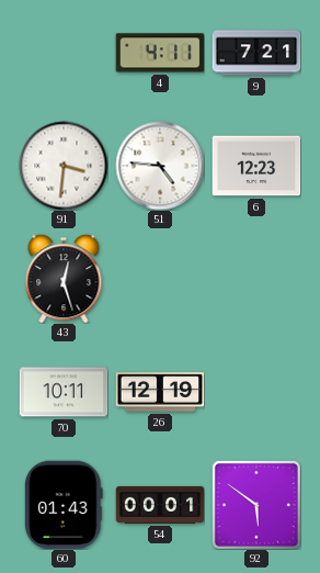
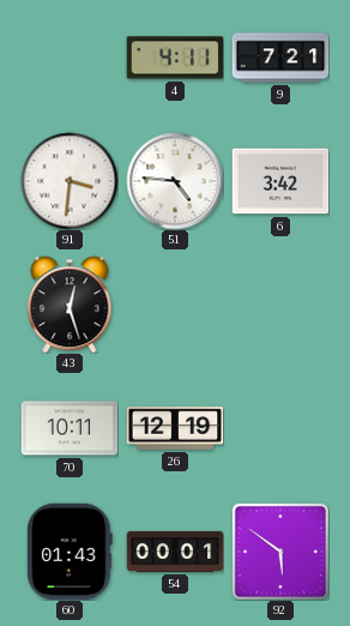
6: 12:23 -> 3:42
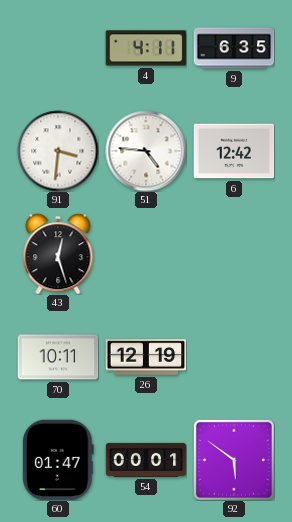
9: 7:21 -> 6:35
6: 3:42 -> 12:42
60: 01:43 -> 01:47
